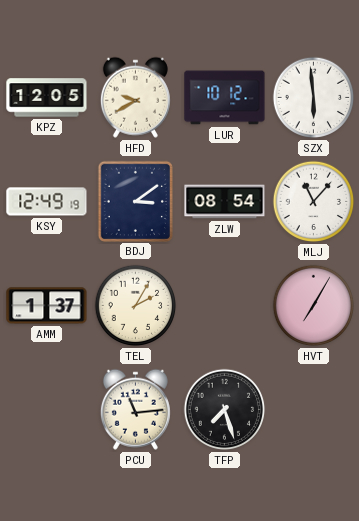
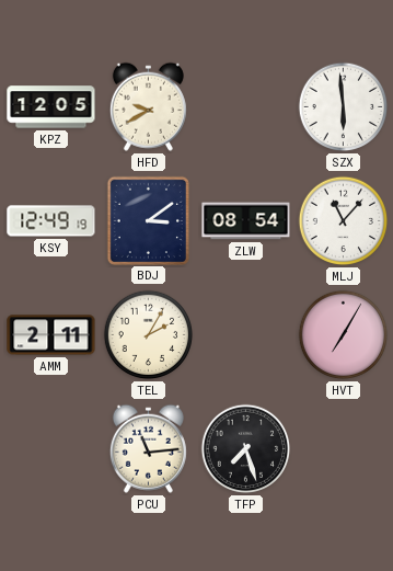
LUR: 10:12 -> none
AMM: 1:37 -> 2:11
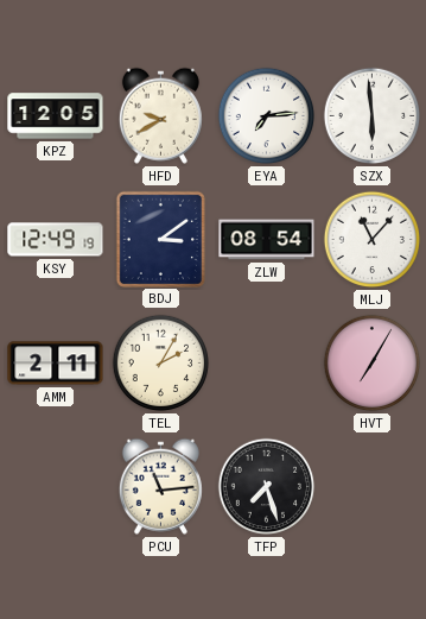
EYA: none -> 7:14
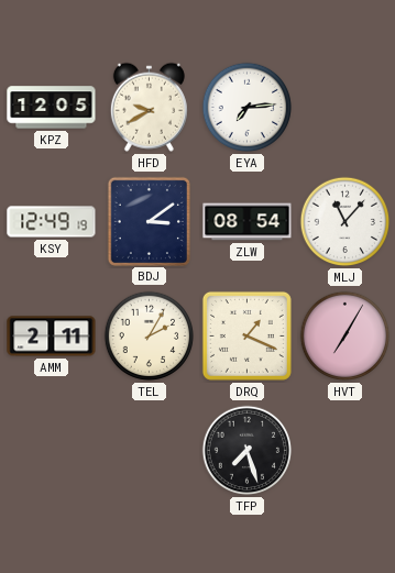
SZX: 5:59 -> none
DRQ: none -> 1:19
PCU: 11:14 -> none
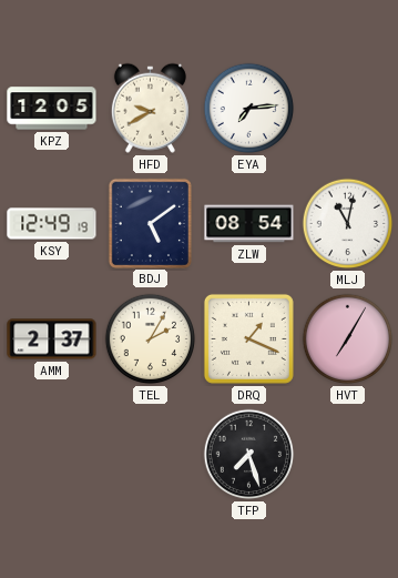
BDJ: 3:09 -> 5:09
MLJ: 11:07 -> 11:02
AMM: 2:11 -> 2:37
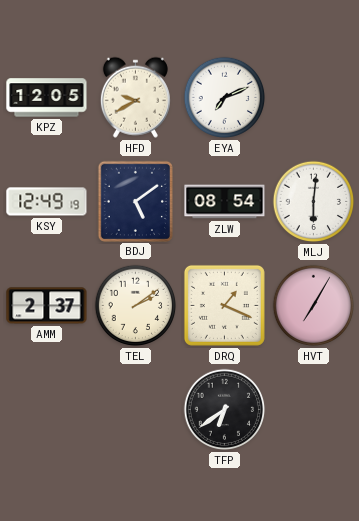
EYA: 7:14 -> 7:11
MLJ: 11:02 -> 6:01
TEL: 2:05 -> 2:09
TFP: 7:27 -> 6:39
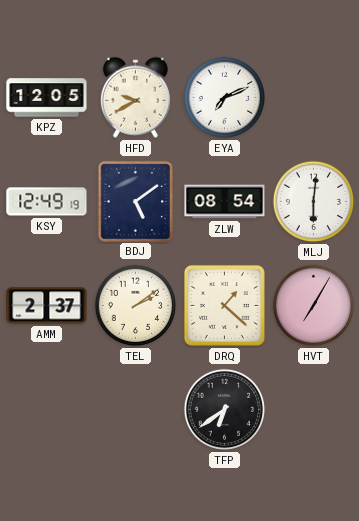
DRQ: 1:19 -> 1:22
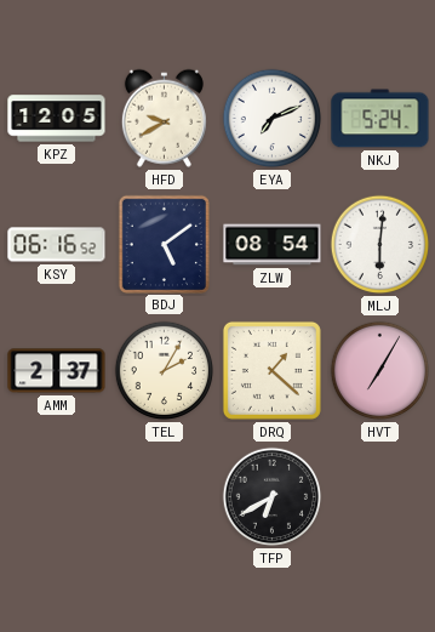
NKJ: none -> 5:24
KSY: 12:49 -> 06:16
TEL: 2:09 -> 2:05
TFP: 6:39 -> 6:40
